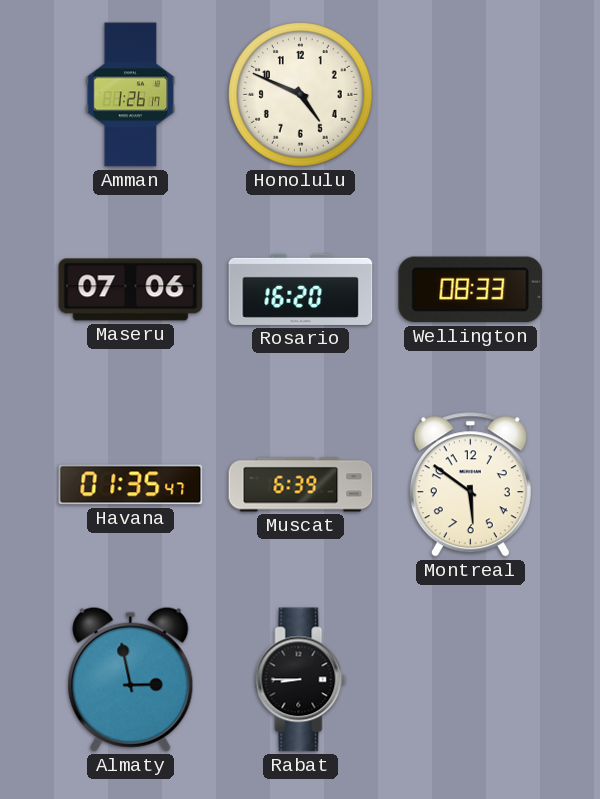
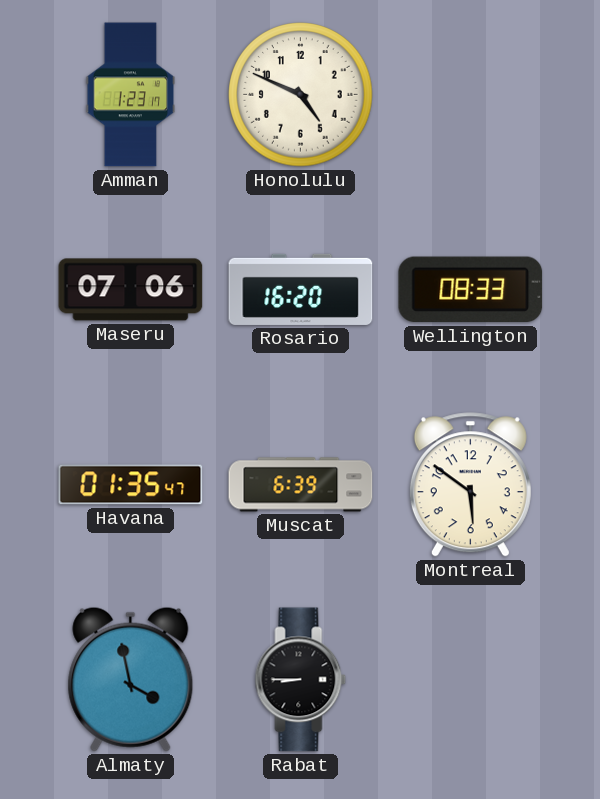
Amman: 1:26 -> 1:23
Almaty: 2:58 -> 3:58
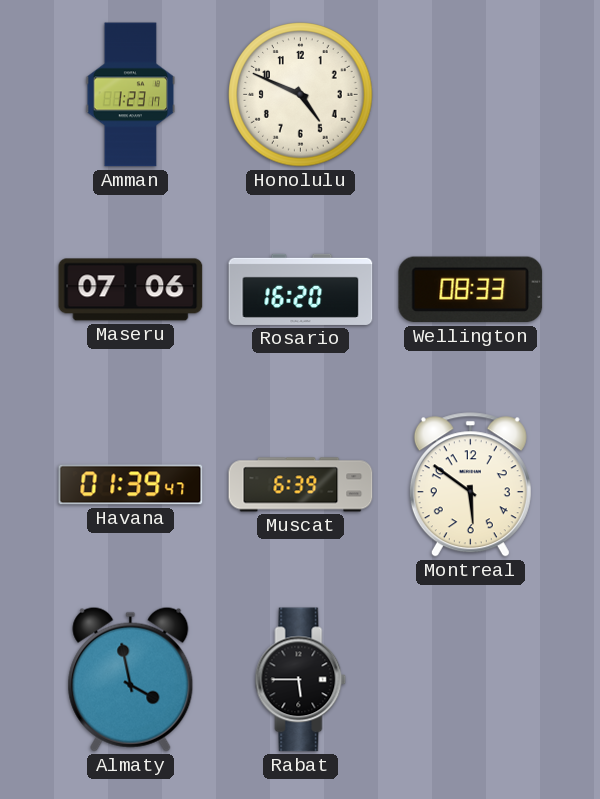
Havana: 01:35 -> 01:39
Rabat: 8:45 -> 5:45
